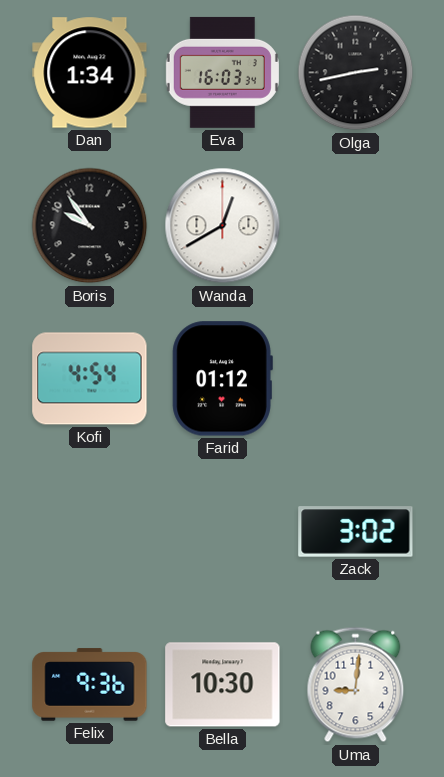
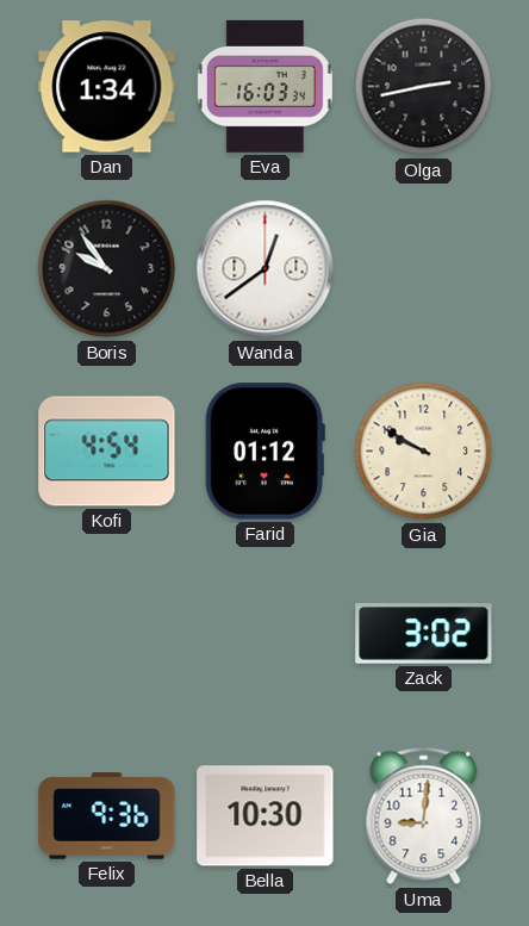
Wanda: 12:40 -> 12:39
Gia: none -> 9:50
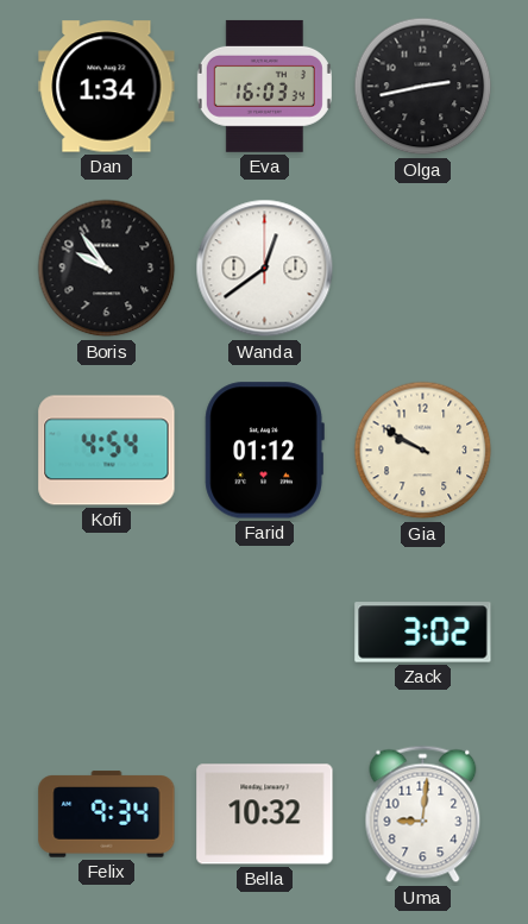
Felix: 9:36 -> 9:34
Bella: 10:30 -> 10:32
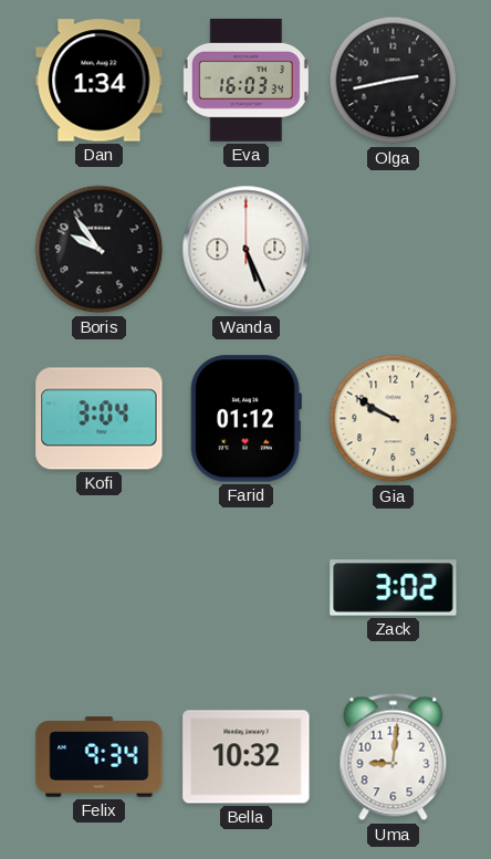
Wanda: 12:39 -> 5:26
Kofi: 4:54 -> 3:04
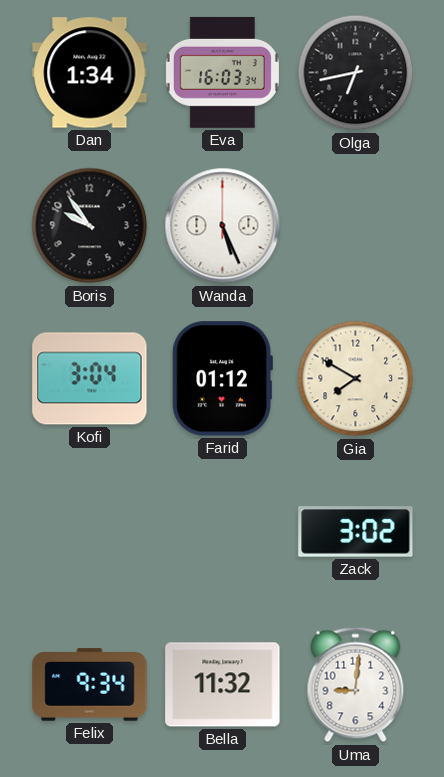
Olga: 2:43 -> 6:43
Gia: 9:50 -> 7:50
Bella: 10:32 -> 11:32
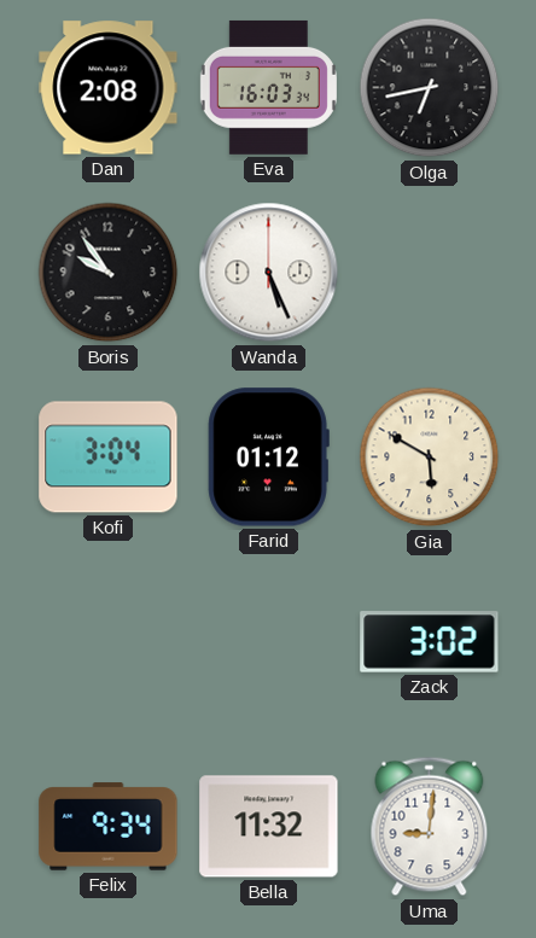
Dan: 1:34 -> 2:08
Gia: 7:50 -> 5:50
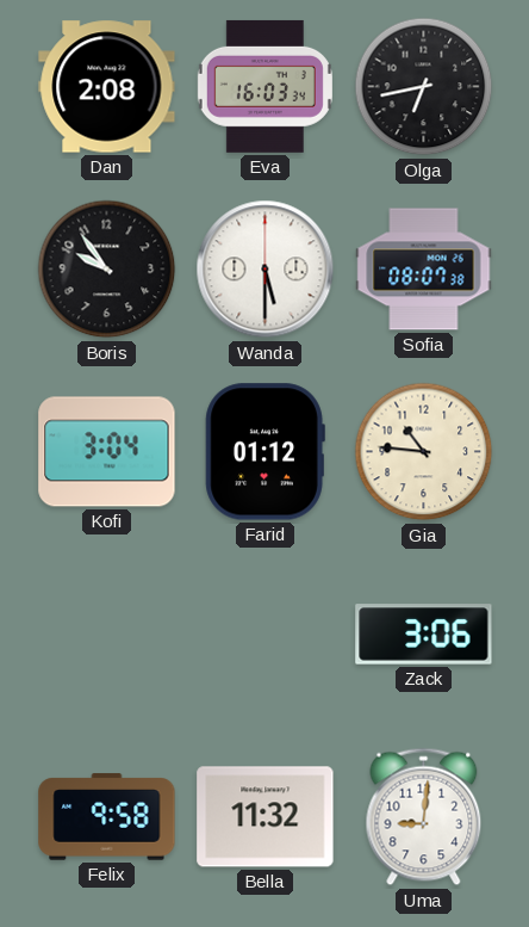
Wanda: 5:26 -> 5:30
Sofia: none -> 08:07
Gia: 5:50 -> 10:46
Zack: 3:02 -> 3:06
Felix: 9:34 -> 9:58
